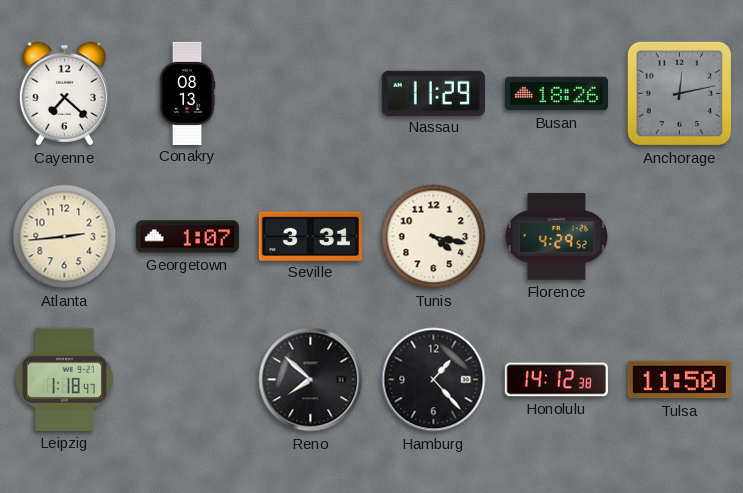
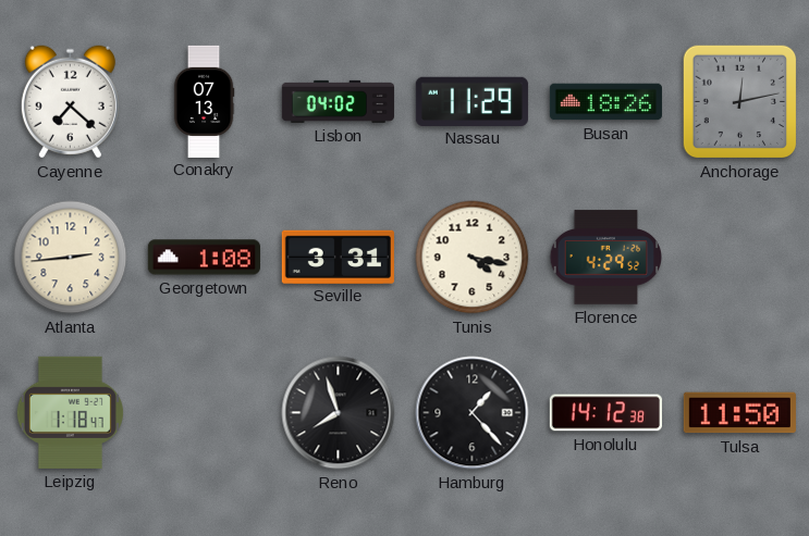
Conakry: 08:13 -> 07:13
Lisbon: none -> 04:02
Georgetown: 1:07 -> 1:08
Reno: 7:52 -> 7:57
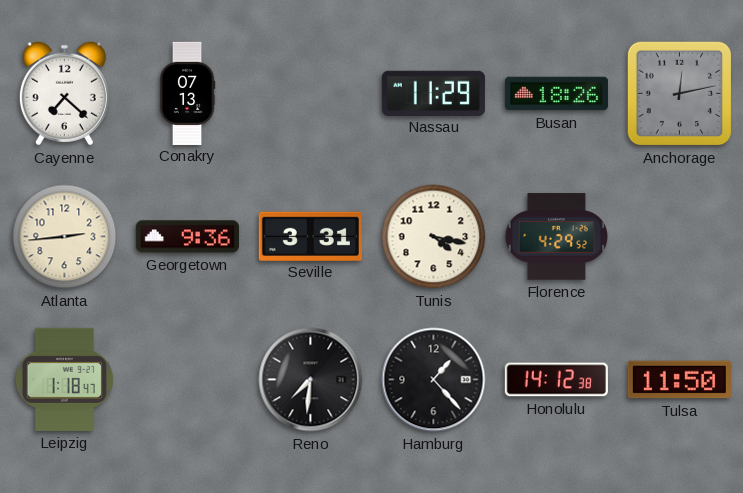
Lisbon: 04:02 -> none
Georgetown: 1:08 -> 9:36
Reno: 7:57 -> 7:31
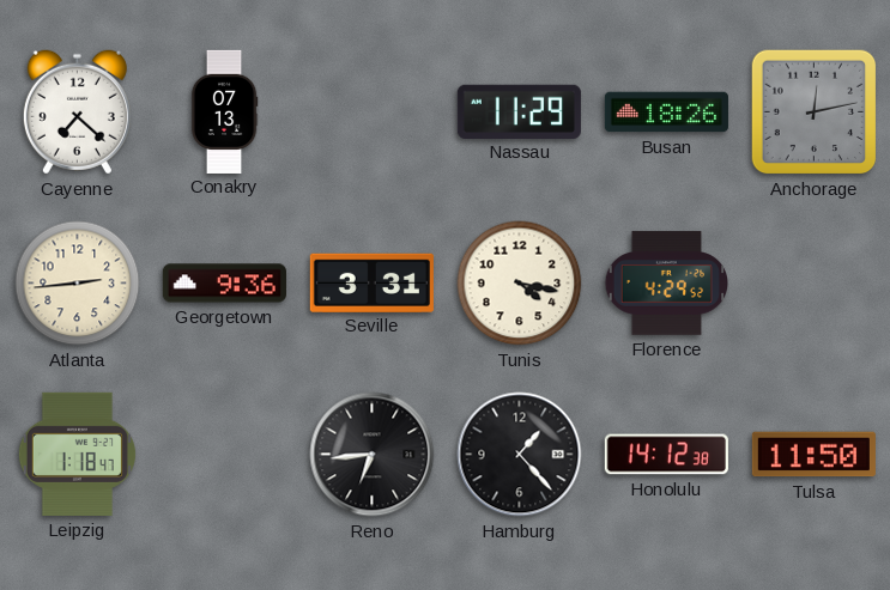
Reno: 7:31 -> 6:44
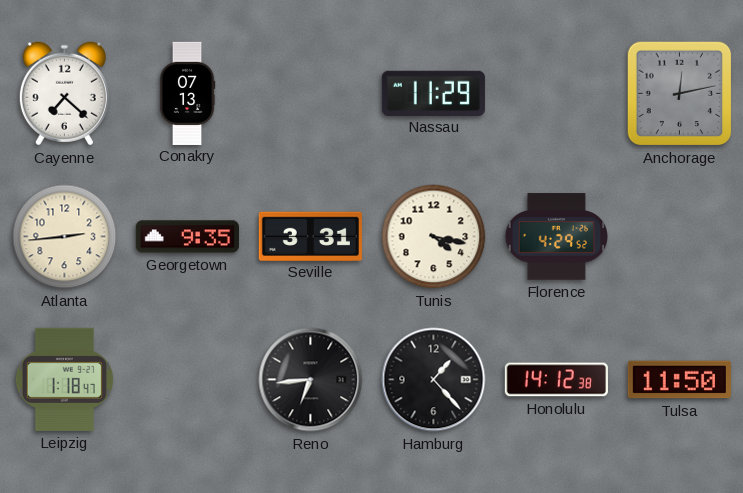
Busan: 18:26 -> none
Georgetown: 9:36 -> 9:35
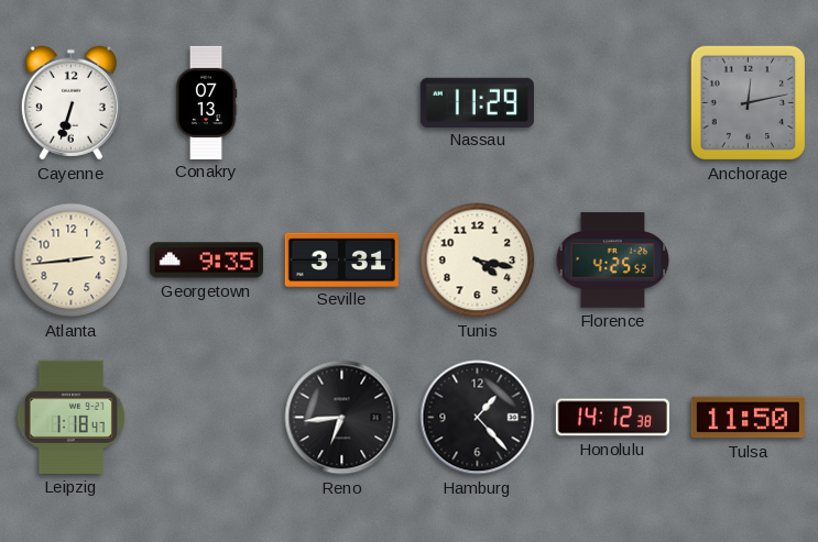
Cayenne: 7:22 -> 6:33
Florence: 4:29 -> 4:25
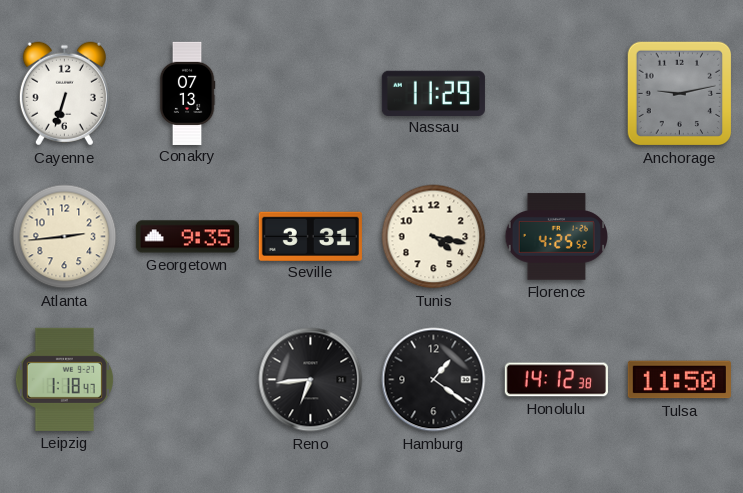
Anchorage: 12:13 -> 9:13
Hamburg: 1:23 -> 1:21
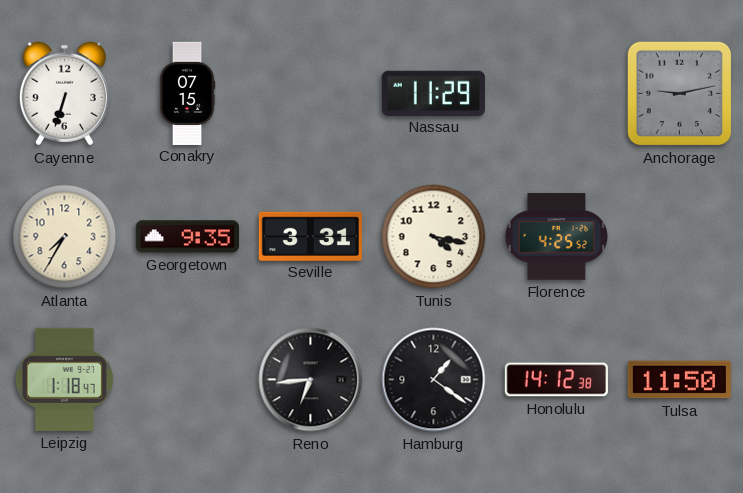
Conakry: 07:13 -> 07:15
Atlanta: 2:44 -> 7:35
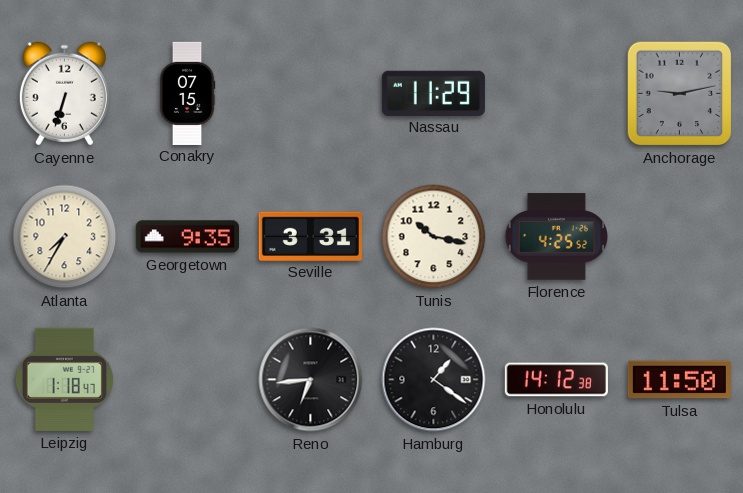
Tunis: 4:17 -> 10:17
